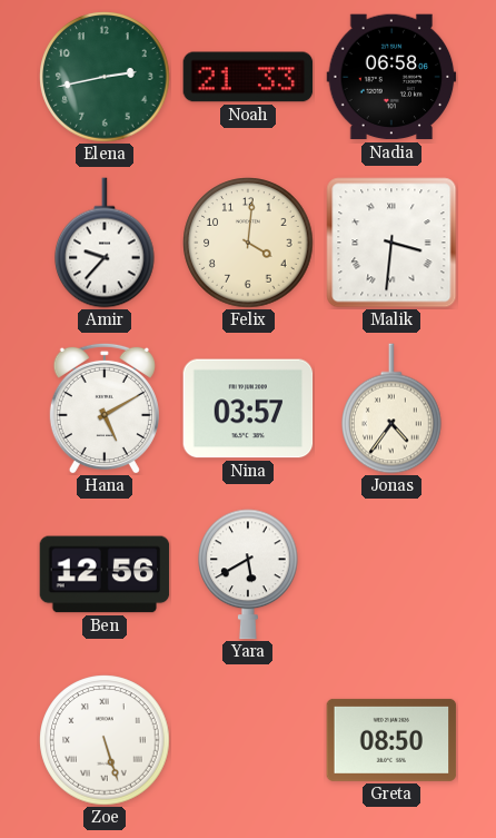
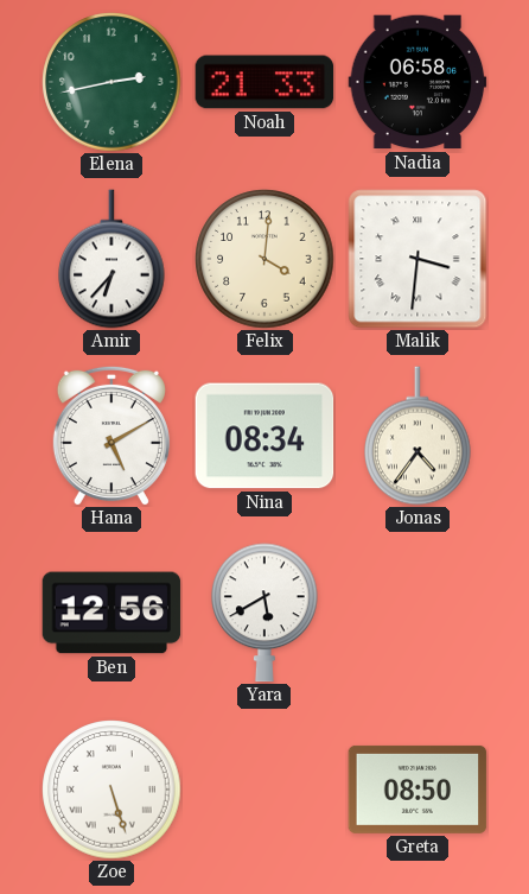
Amir: 9:37 -> 6:37
Nina: 03:57 -> 08:34
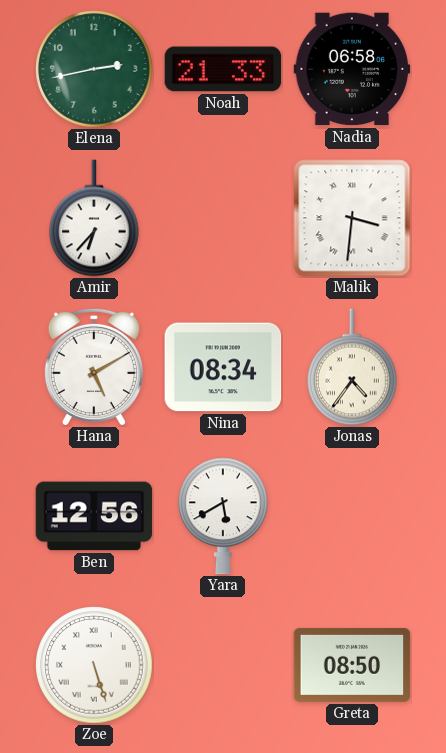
Felix: 4:01 -> none
